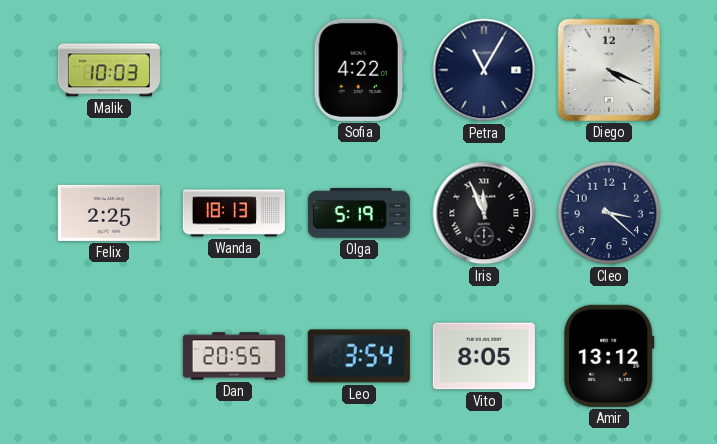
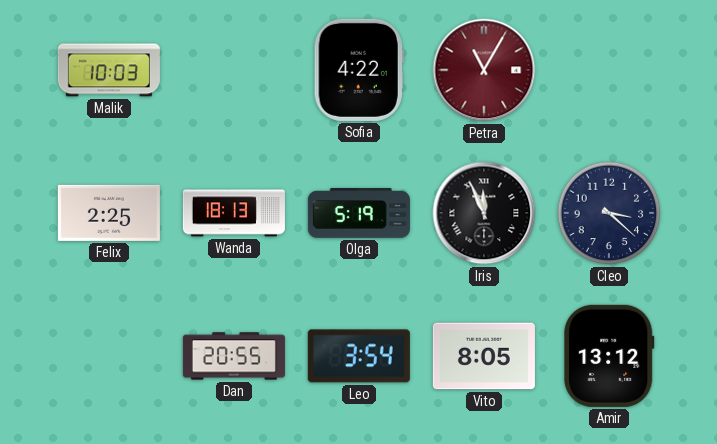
Petra dial: navy -> burgundy
Diego: 4:19 -> none
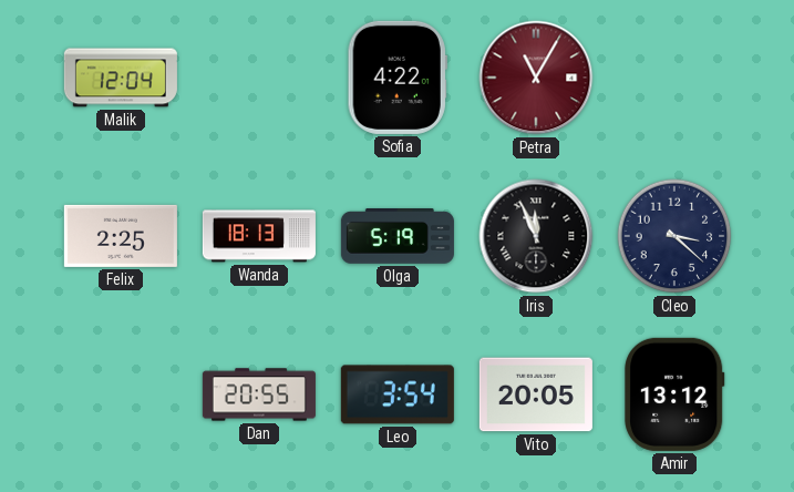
Malik: 10:03 -> 12:04
Vito: 8:05 -> 20:05
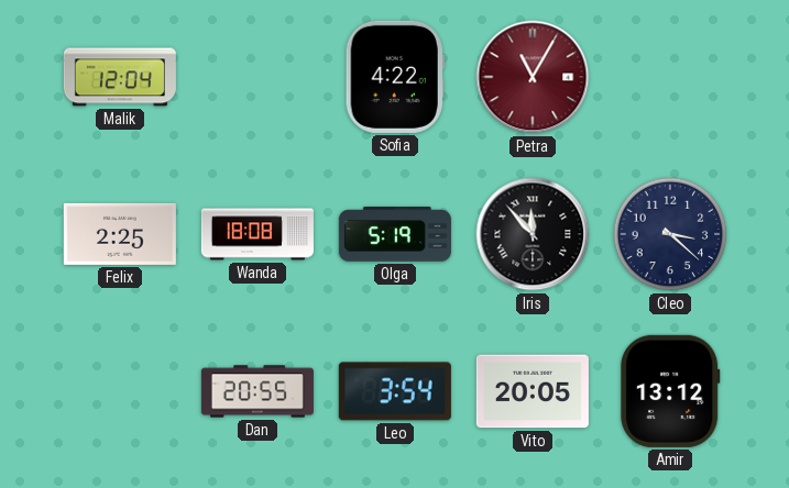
Wanda: 18:13 -> 18:08
Iris: 11:56 -> 11:53
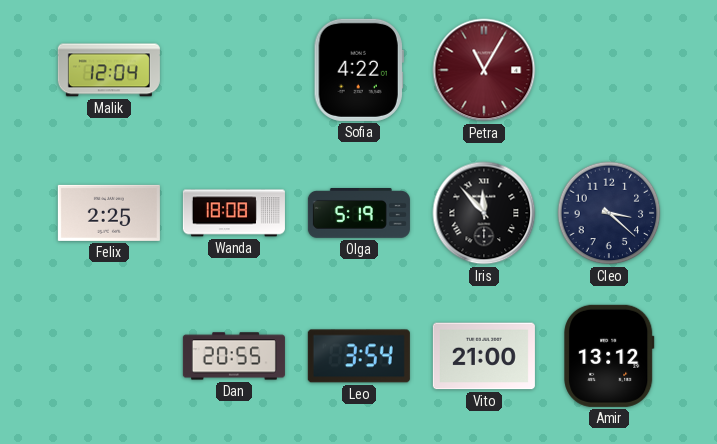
Vito: 20:05 -> 21:00
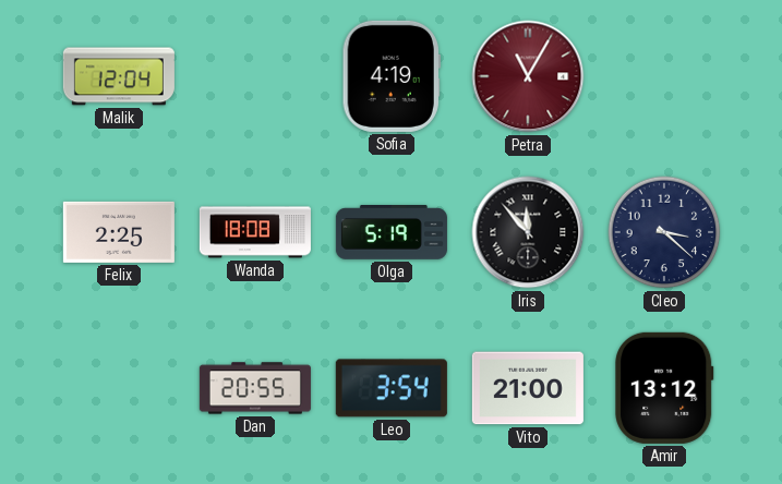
Sofia: 4:22 -> 4:19
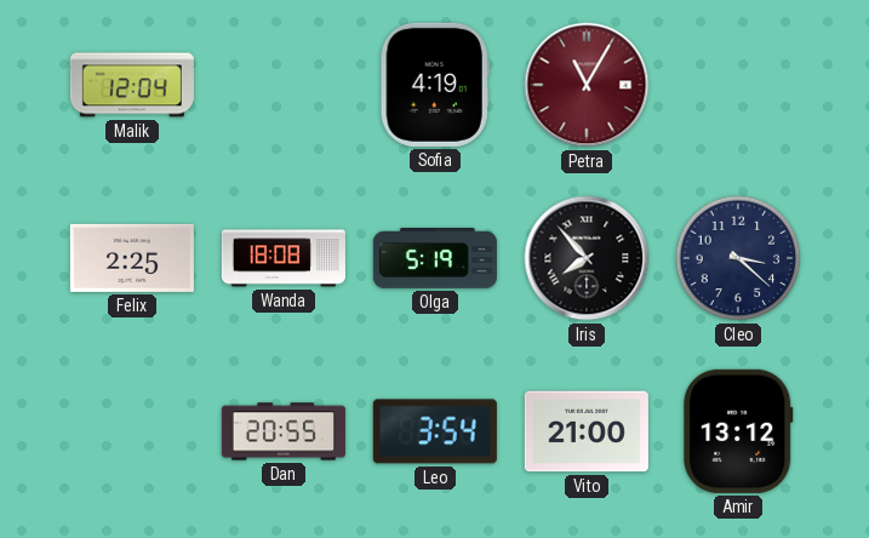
Iris: 11:53 -> 7:53
